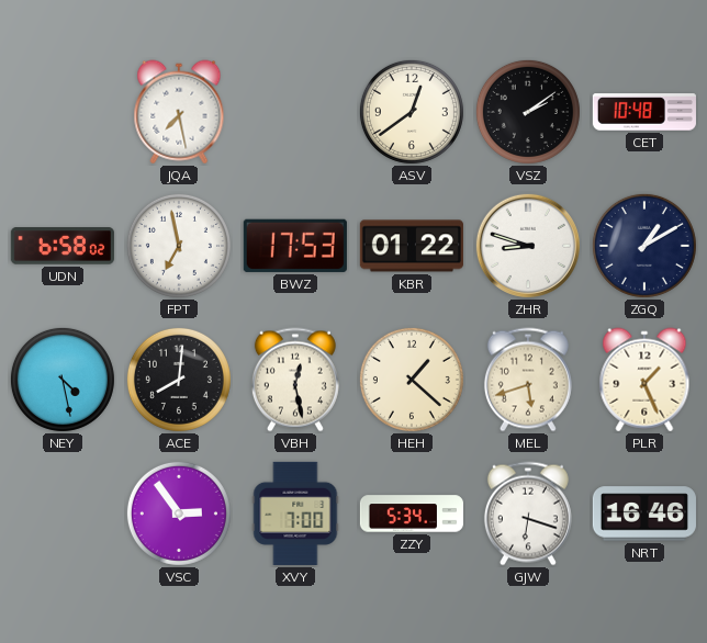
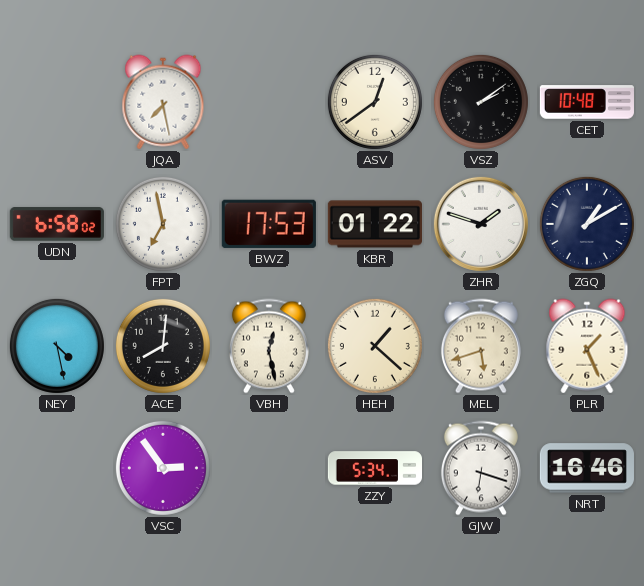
ZHR: 8:48 -> 1:48
XVY: 7:00 -> none
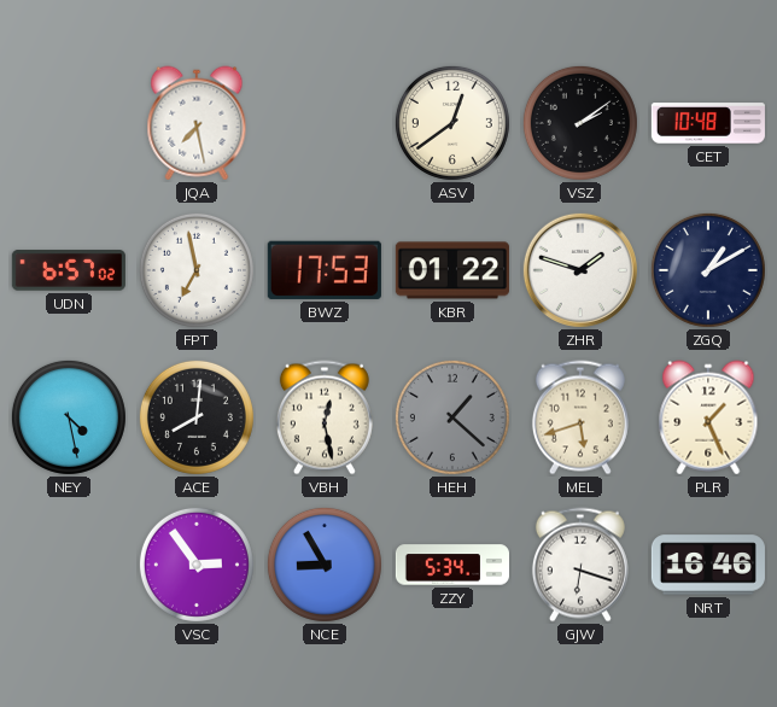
UDN: 6:58 -> 6:57
HEH dial: cream -> grey
NCE: none -> 8:55
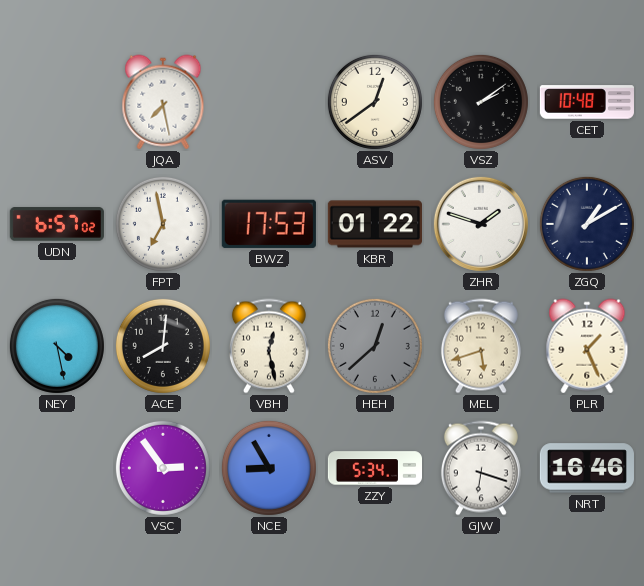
HEH: 1:22 -> 12:38
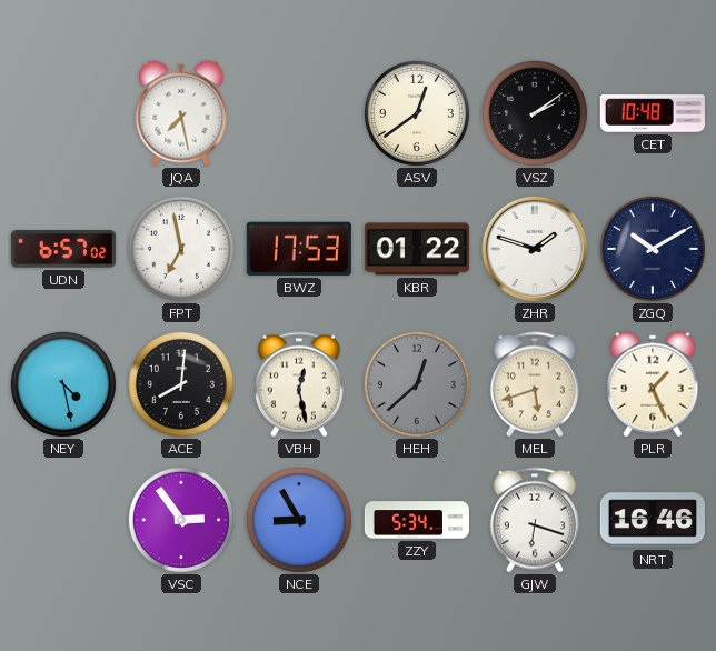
ZGQ: 1:10 -> 10:10
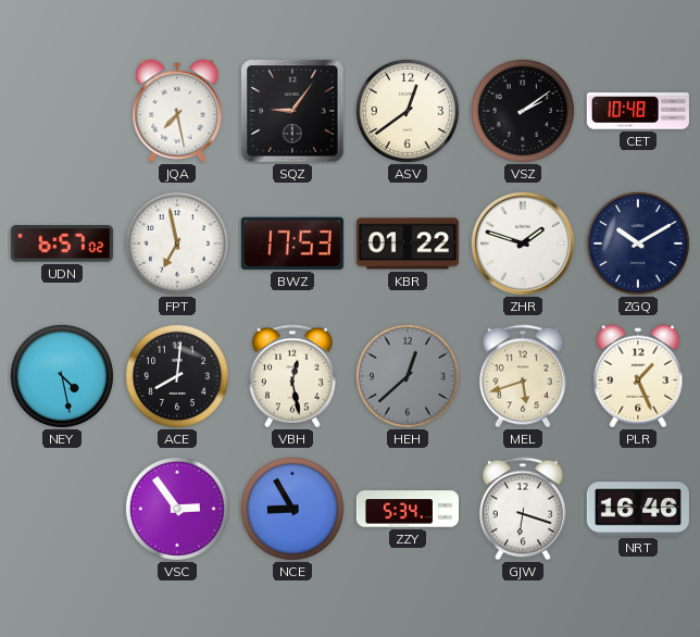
SQZ: none -> 9:06
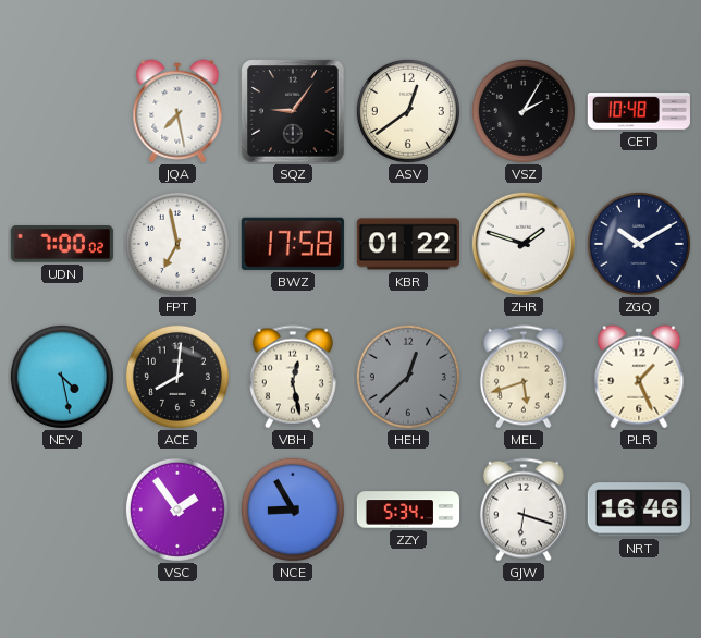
VSZ: 2:09 -> 2:05
UDN: 6:57 -> 7:00
BWZ: 17:53 -> 17:58
VSC: 2:54 -> 1:54
